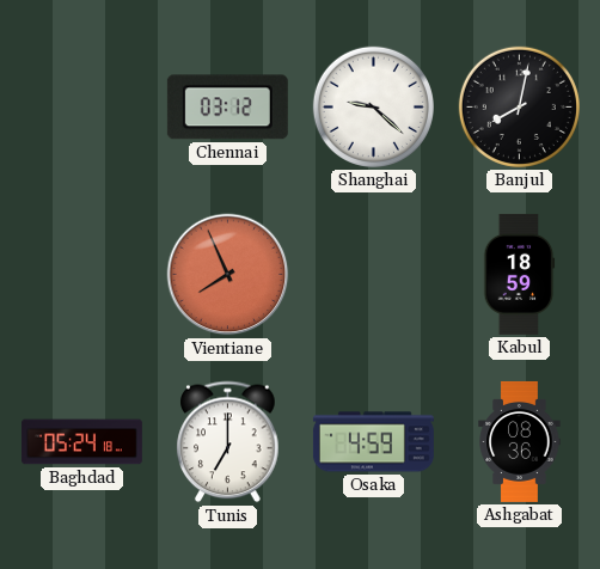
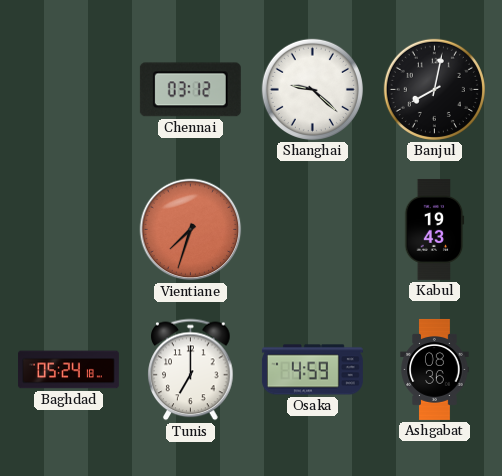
Vientiane: 7:56 -> 7:33
Kabul: 18:59 -> 19:43
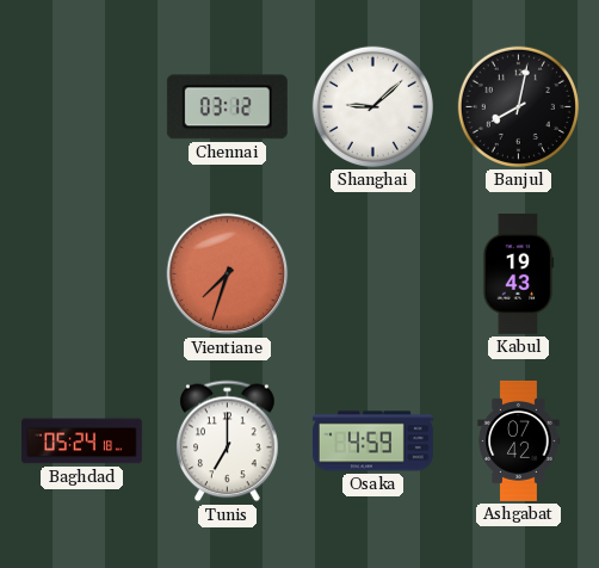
Shanghai: 9:22 -> 9:08
Ashgabat: 08:36 -> 07:42
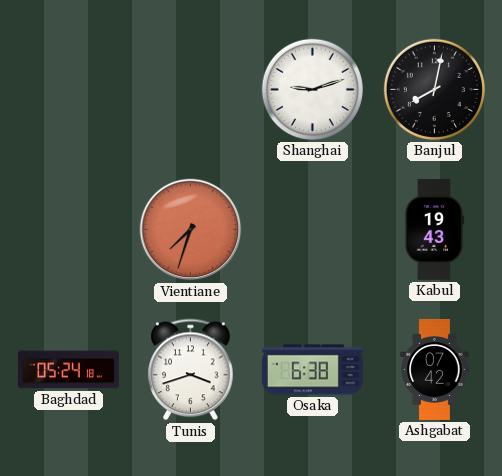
Chennai: 03:12 -> none
Shanghai: 9:08 -> 9:12
Tunis: 7:00 -> 3:42
Osaka: 4:59 -> 6:38
